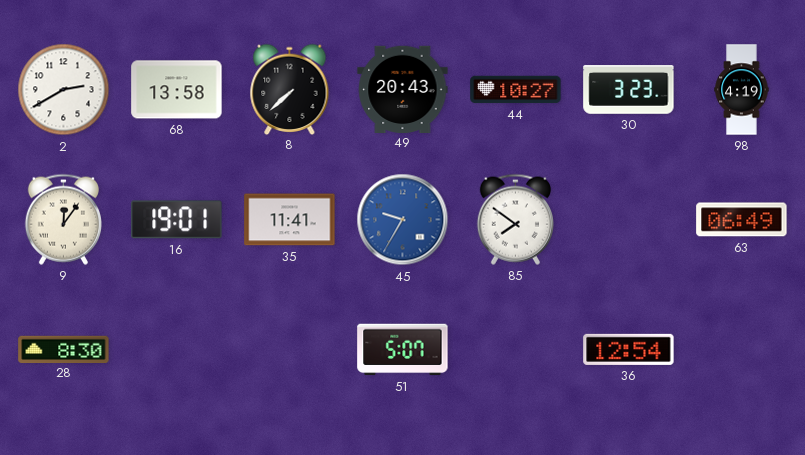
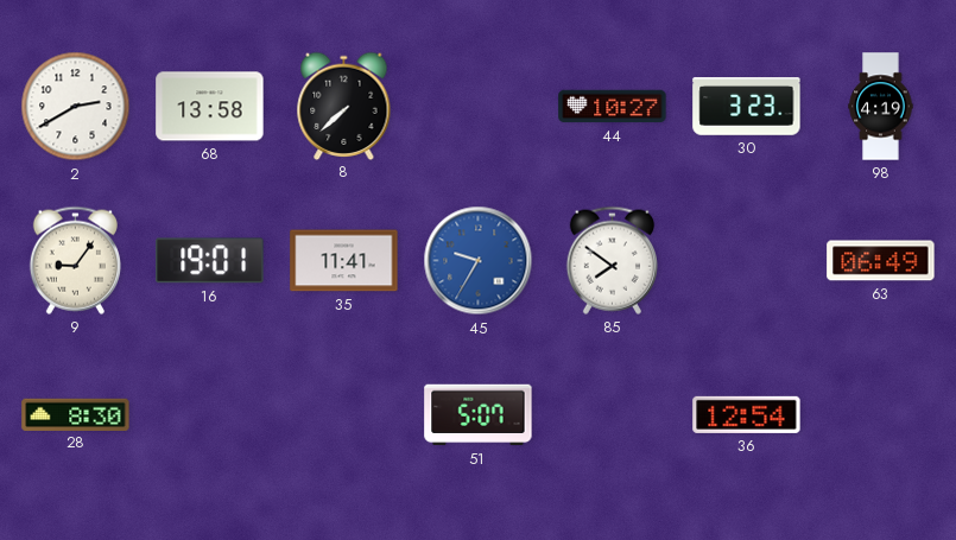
49: 20:43 -> none
9: 12:06 -> 9:06
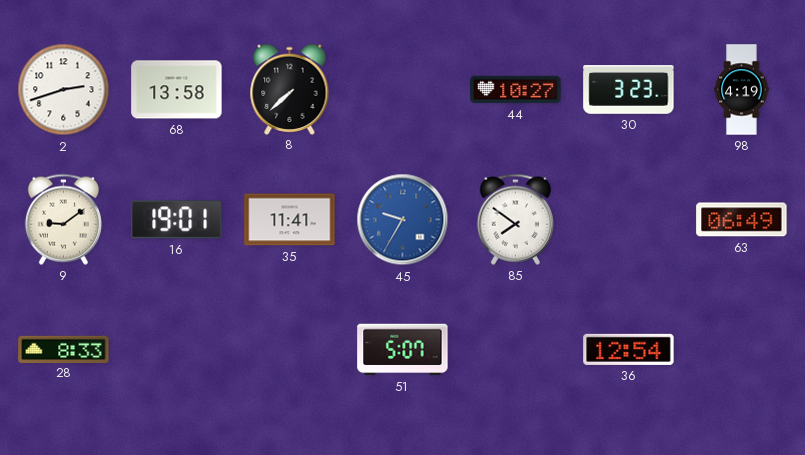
2: 2:40 -> 2:42
9: 9:06 -> 9:09
28: 8:30 -> 8:33
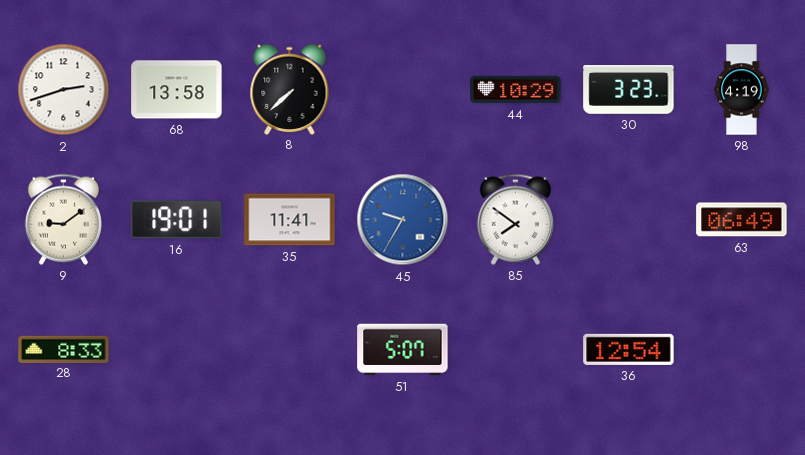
44: 10:27 -> 10:29
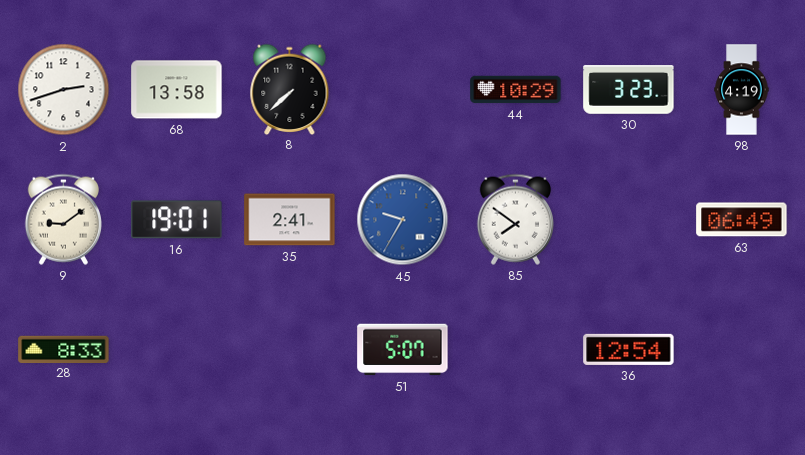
35: 11:41 -> 2:41
